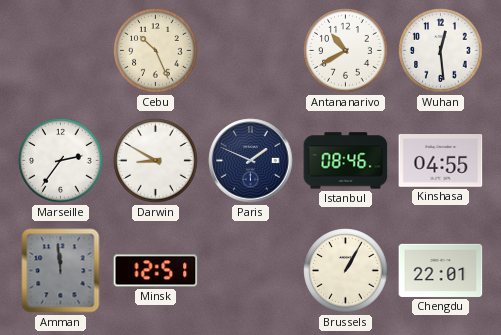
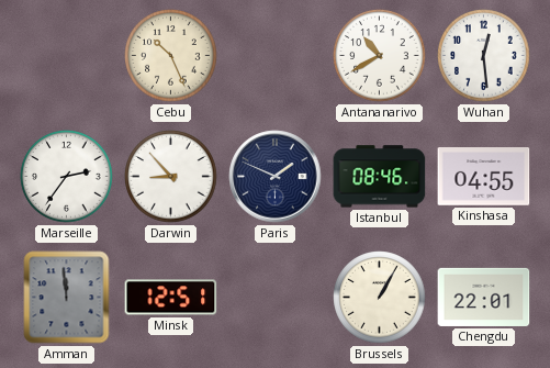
Darwin: 8:50 -> 8:53
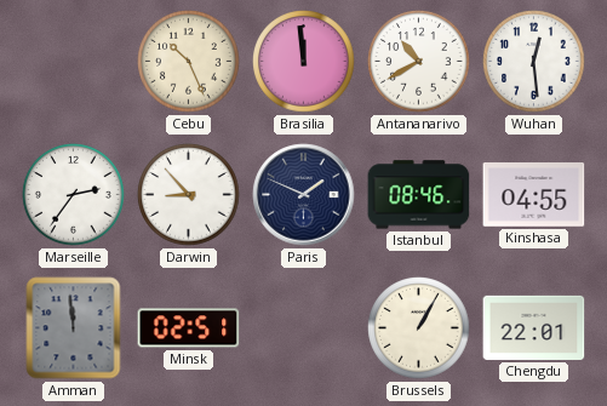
Brasilia: none -> 11:59
Minsk: 12:51 -> 02:51
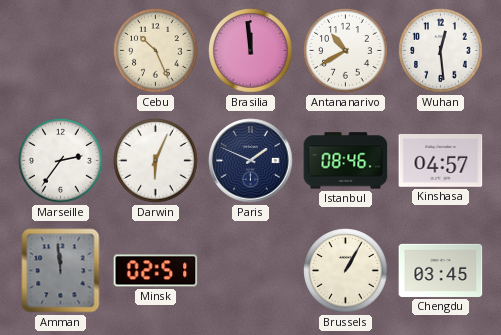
Darwin: 8:53 -> 6:04
Kinshasa: 04:55 -> 04:57
Chengdu: 22:01 -> 03:45
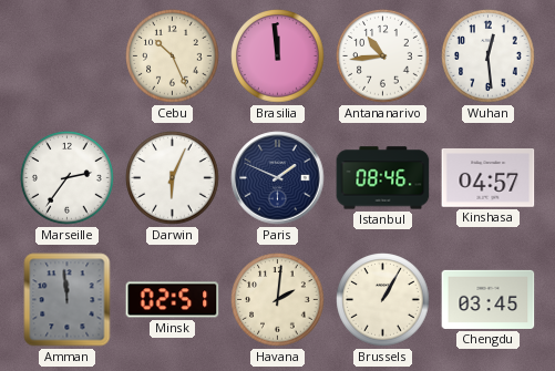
Antananarivo: 10:40 -> 10:44
Havana: none -> 2:01
